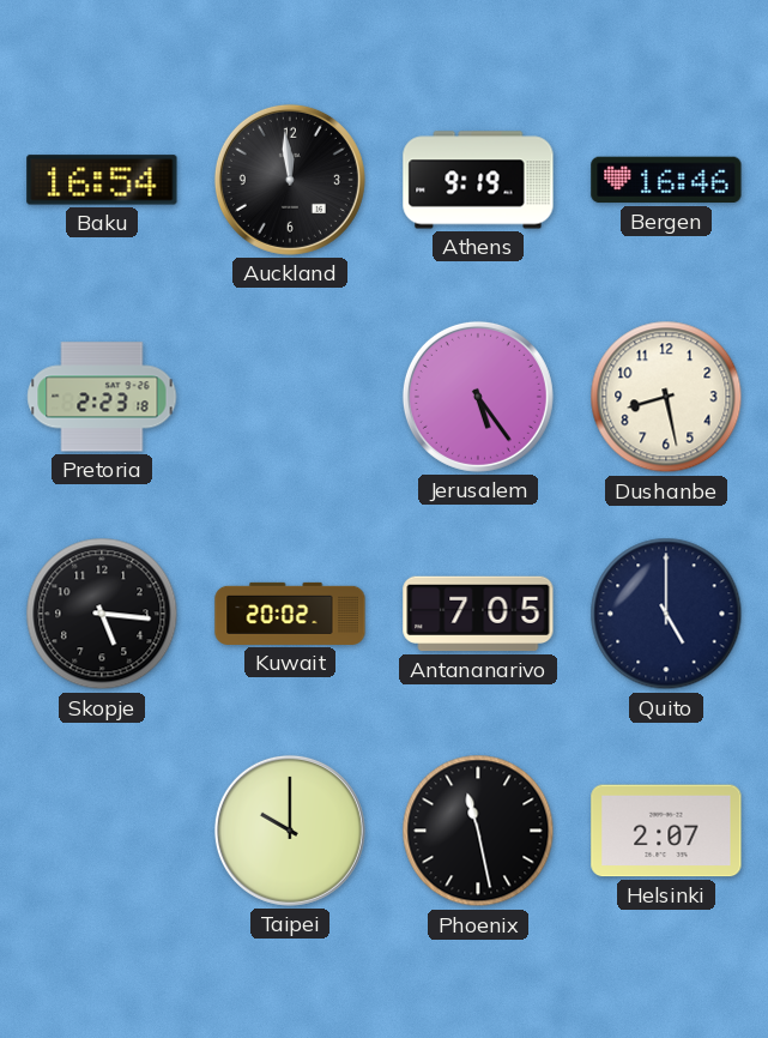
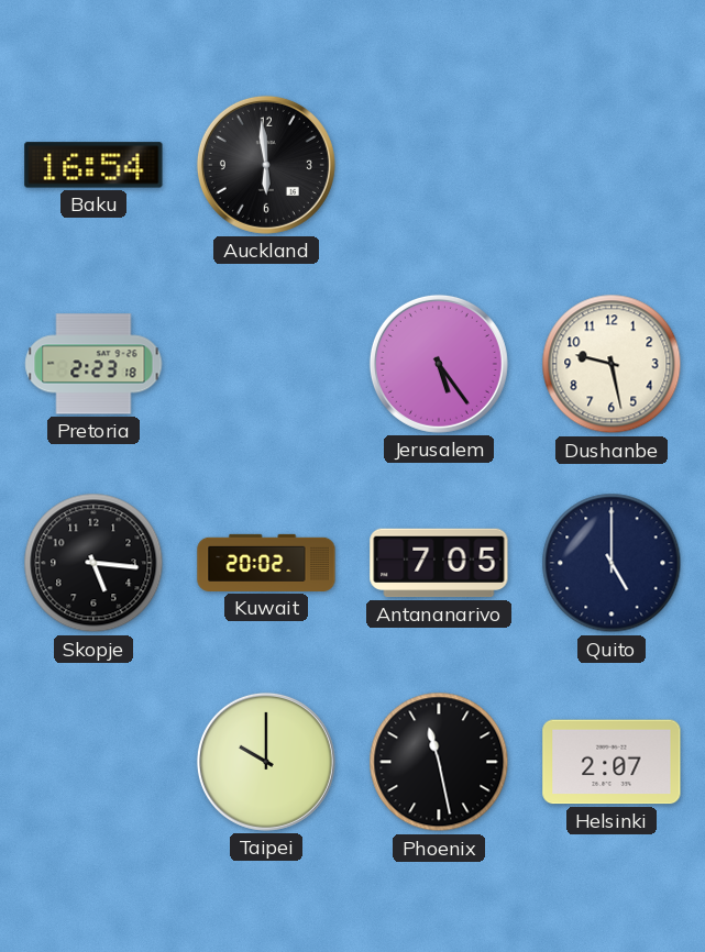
Auckland: 11:59 -> 5:59
Athens: 9:19 -> none
Bergen: 16:46 -> none
Dushanbe: 8:28 -> 9:28
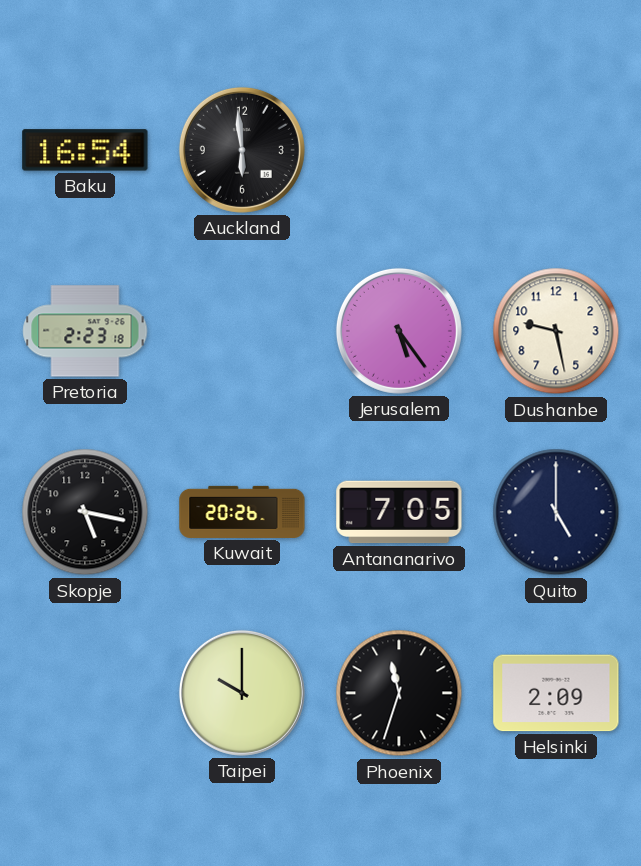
Skopje: 5:16 -> 5:17
Kuwait: 20:02 -> 20:26
Phoenix: 11:28 -> 11:33
Helsinki: 2:07 -> 2:09
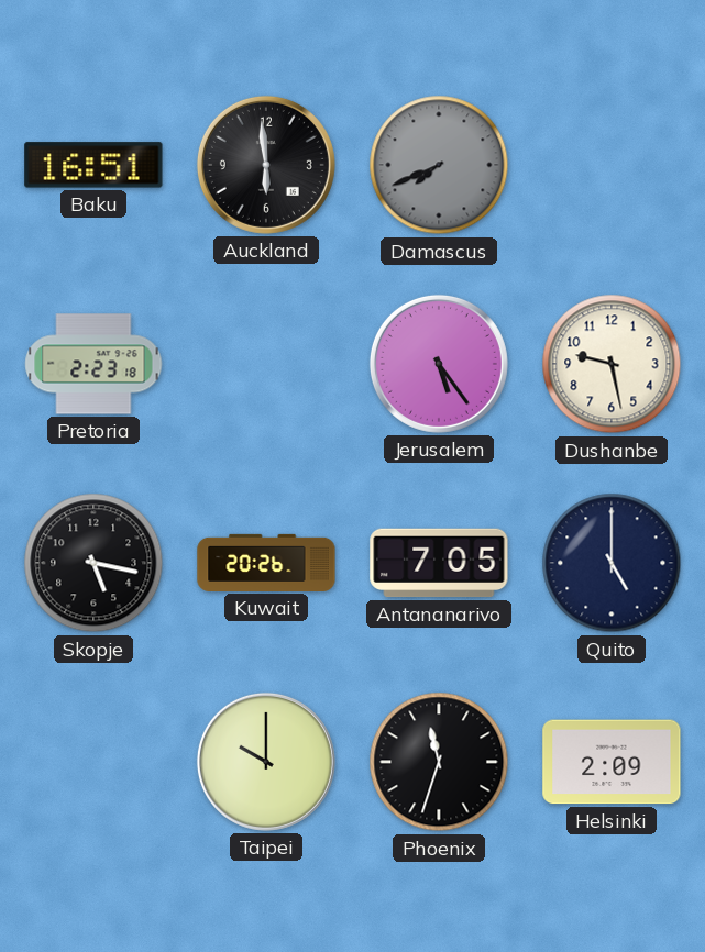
Baku: 16:54 -> 16:51
Damascus: none -> 7:41
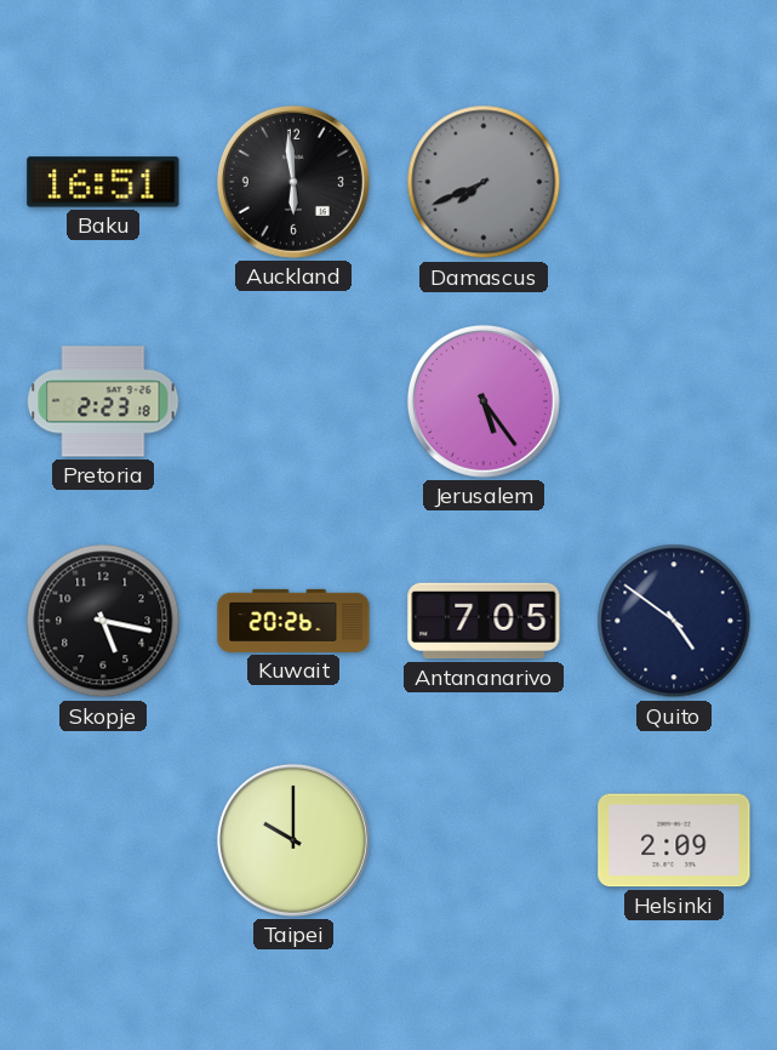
Dushanbe: 9:28 -> none
Quito: 5:00 -> 4:51
Phoenix: 11:33 -> none
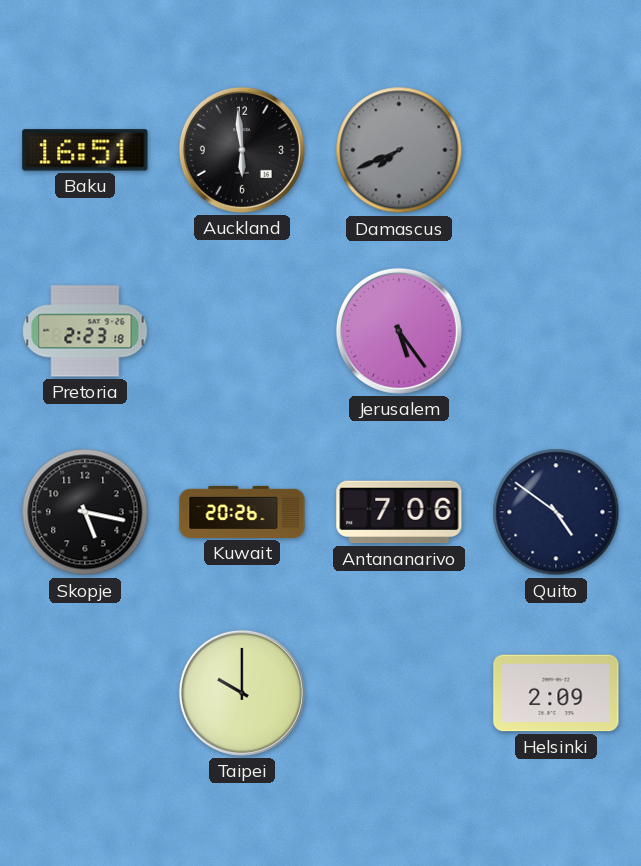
Antananarivo: 7:05 -> 7:06
